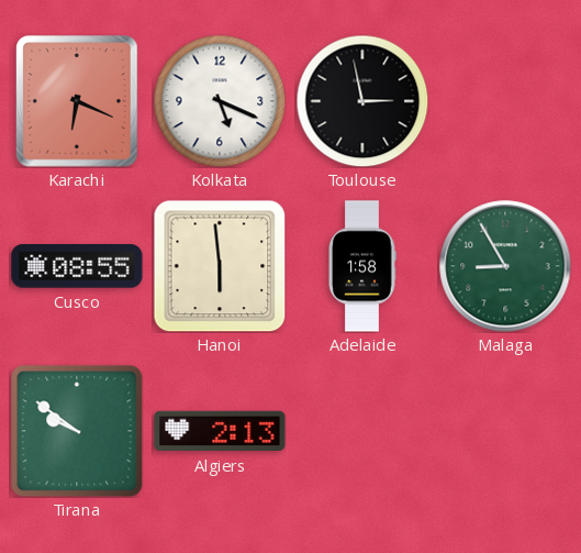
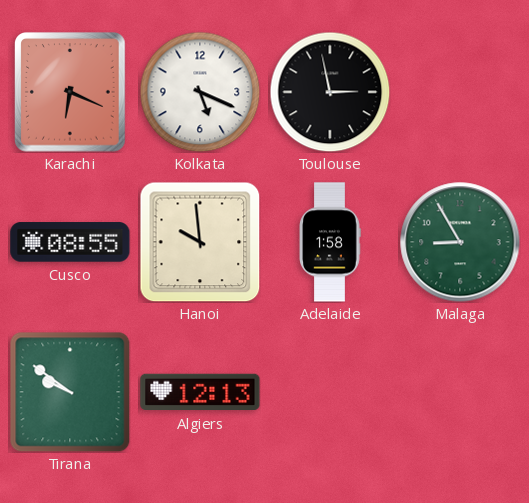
Hanoi: 5:59 -> 9:59
Algiers: 2:13 -> 12:13
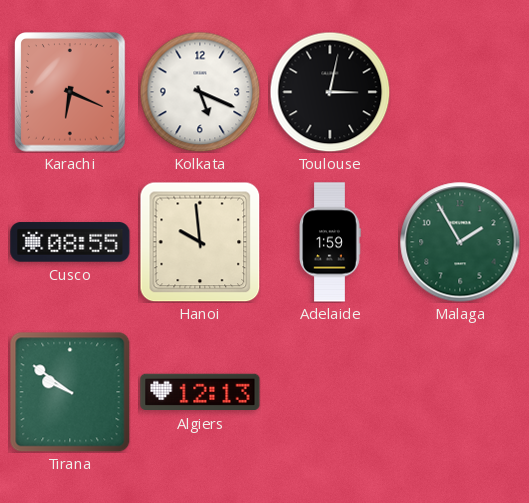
Toulouse: 2:58 -> 3:02
Adelaide: 1:58 -> 1:59
Malaga: 8:55 -> 1:55
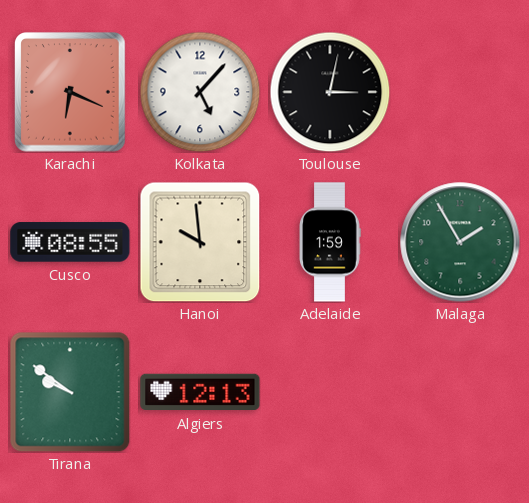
Kolkata: 5:19 -> 5:07
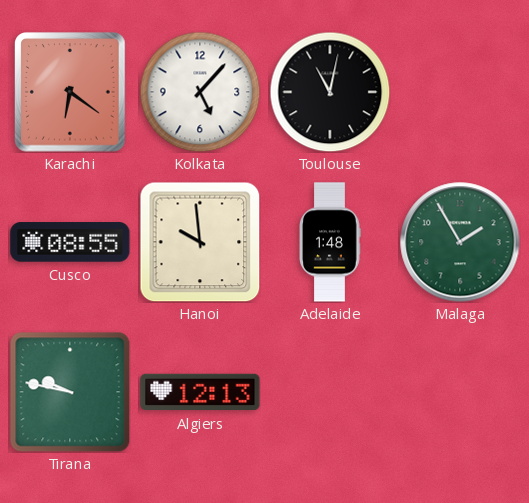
Karachi: 6:19 -> 6:21
Toulouse: 3:02 -> 11:02
Adelaide: 1:59 -> 1:48
Tirana: 9:51 -> 9:47
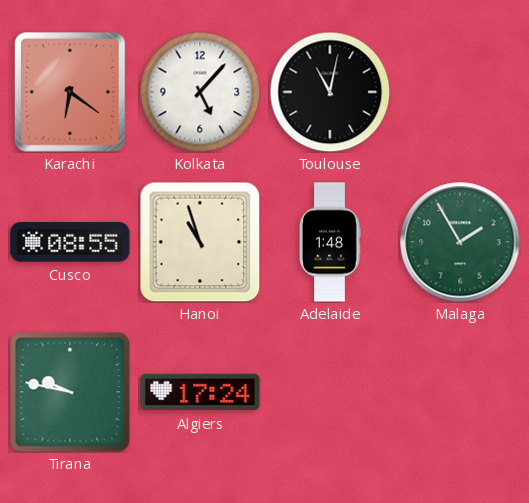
Hanoi: 9:59 -> 10:57
Algiers: 12:13 -> 17:24
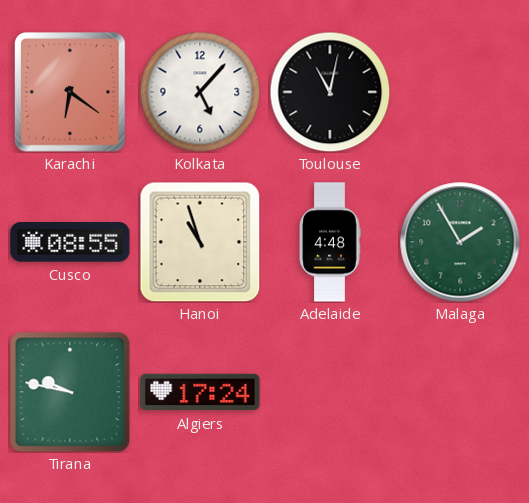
Adelaide: 1:48 -> 4:48
